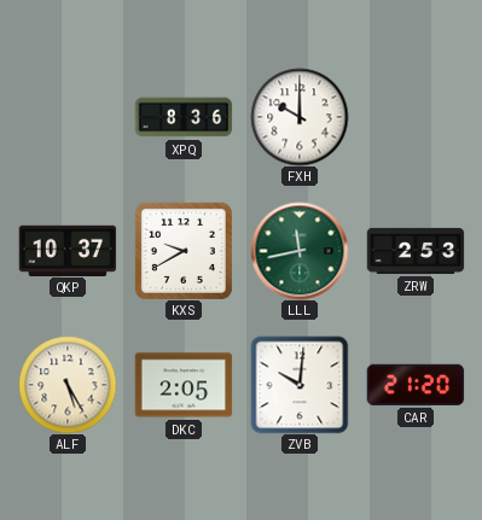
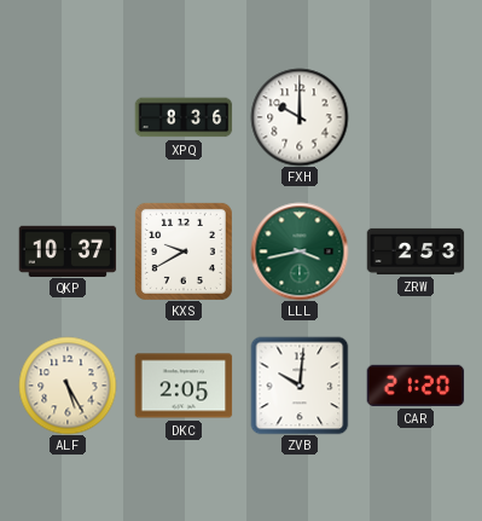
LLL: 11:43 -> 3:43
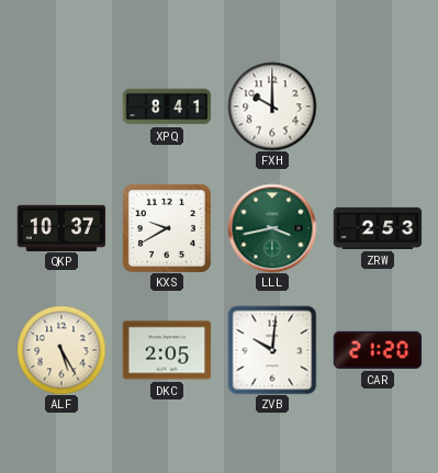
XPQ: 8:36 -> 8:41
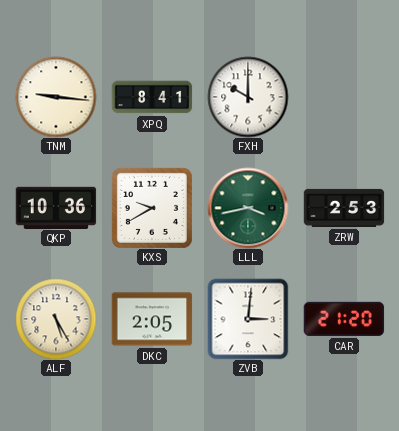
TNM: none -> 9:16
QKP: 10:37 -> 10:36
ZVB: 10:01 -> 3:01
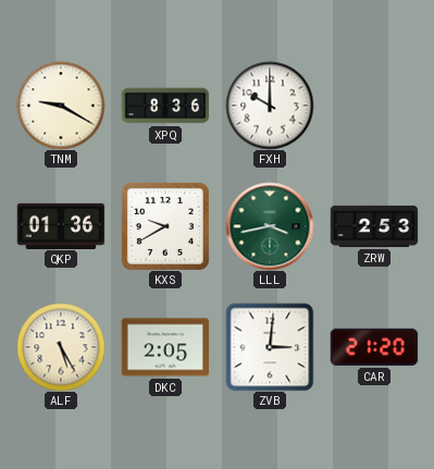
TNM: 9:16 -> 9:20
XPQ: 8:41 -> 8:36
QKP: 10:36 -> 01:36
